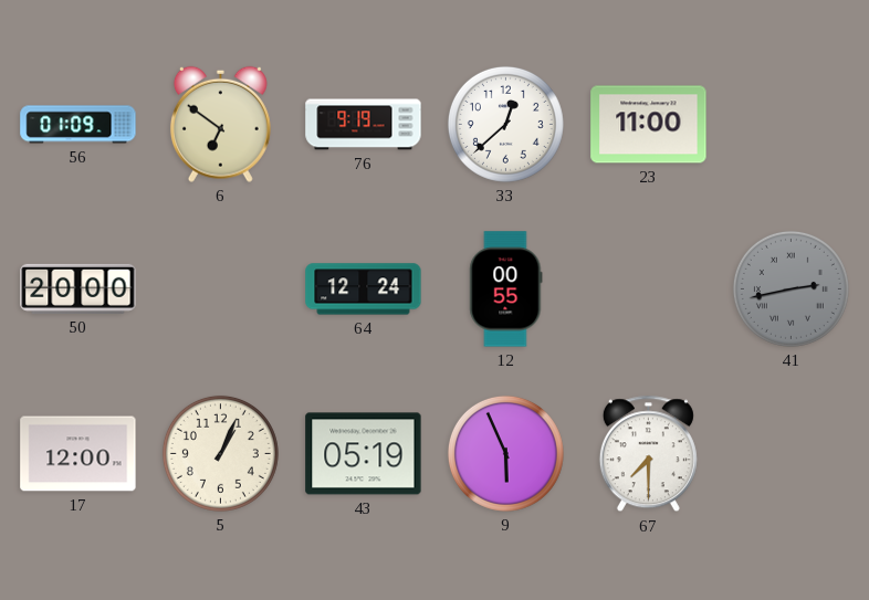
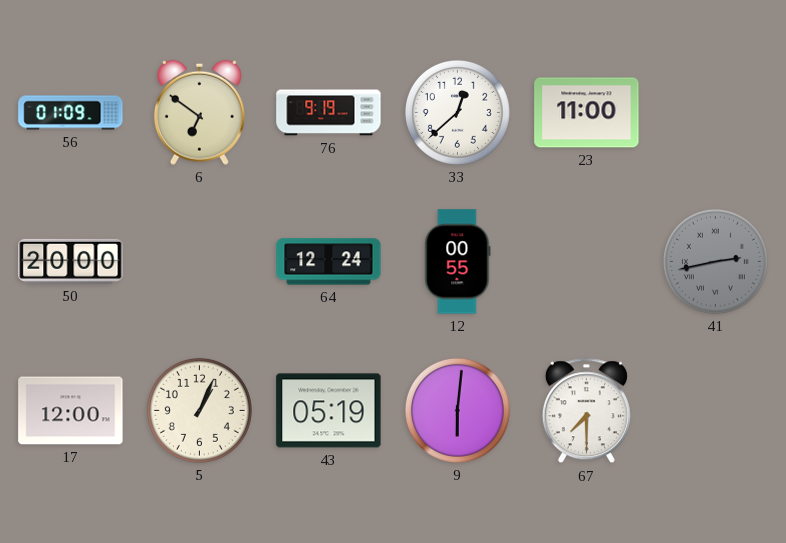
9: 5:56 -> 6:01
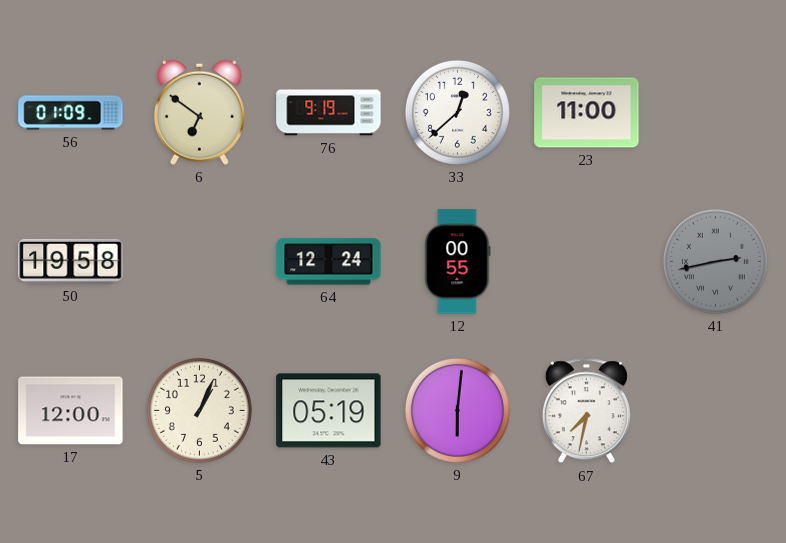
50: 20:00 -> 19:58
67: 7:30 -> 7:32
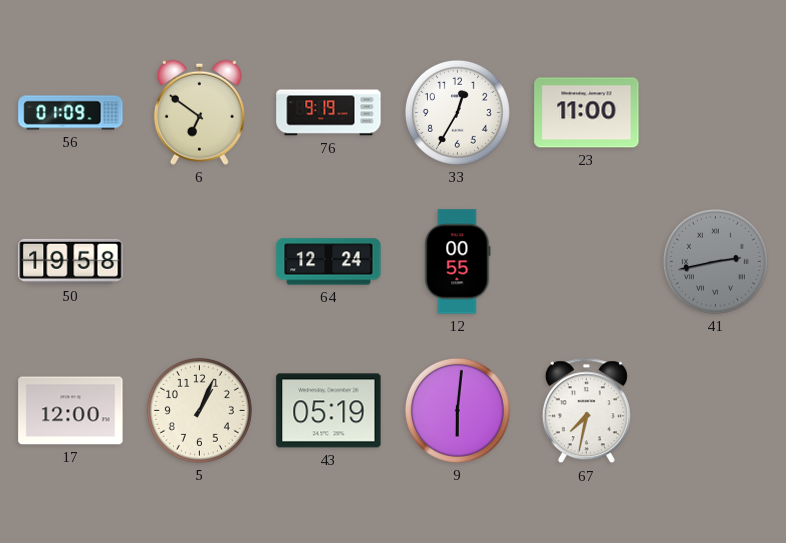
33: 12:38 -> 12:35
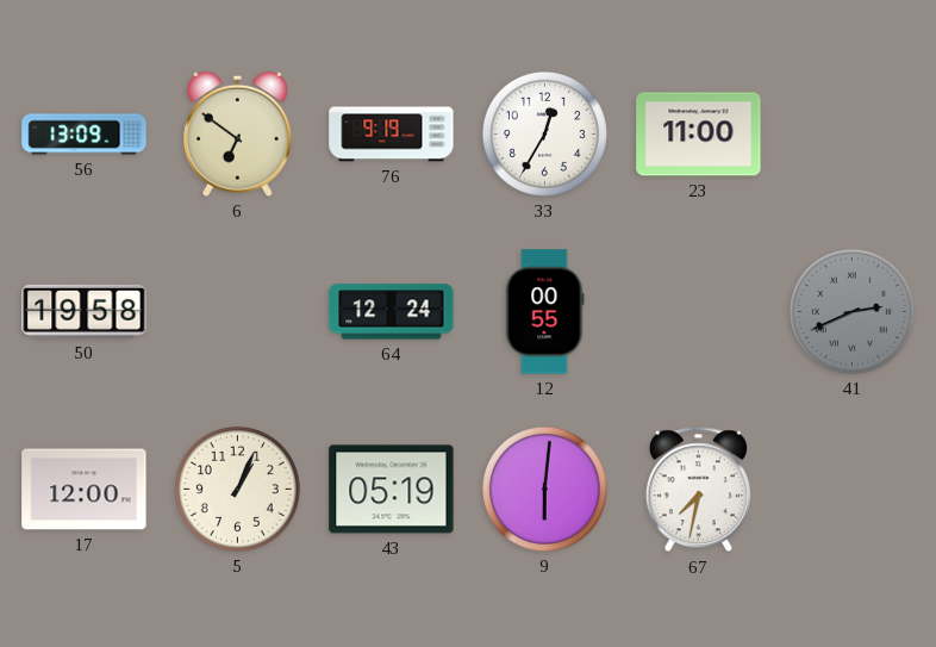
56: 01:09 -> 13:09
41: 2:43 -> 2:41
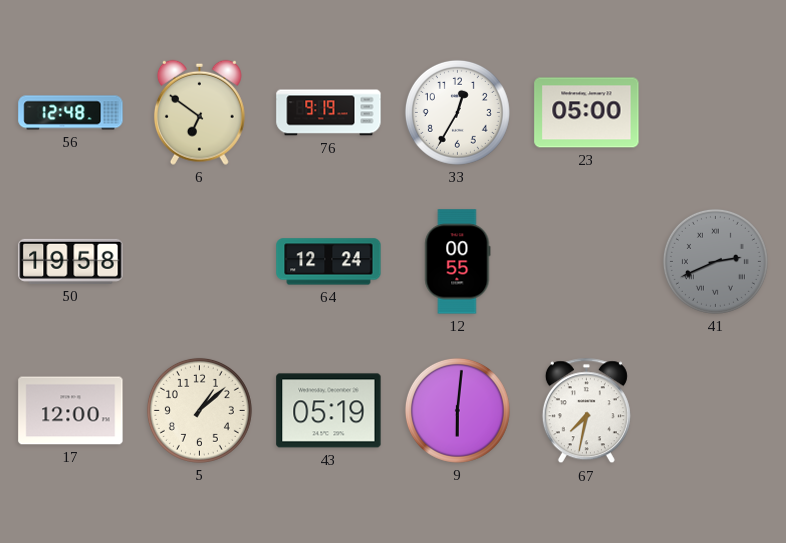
56: 13:09 -> 12:48
23: 11:00 -> 05:00
5: 1:04 -> 1:08
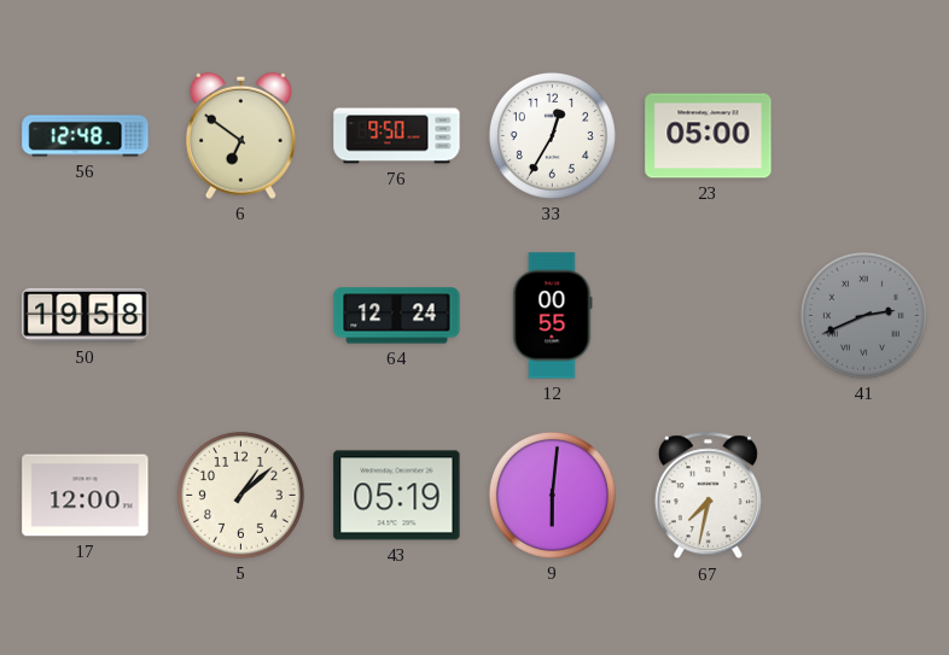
76: 9:19 -> 9:50
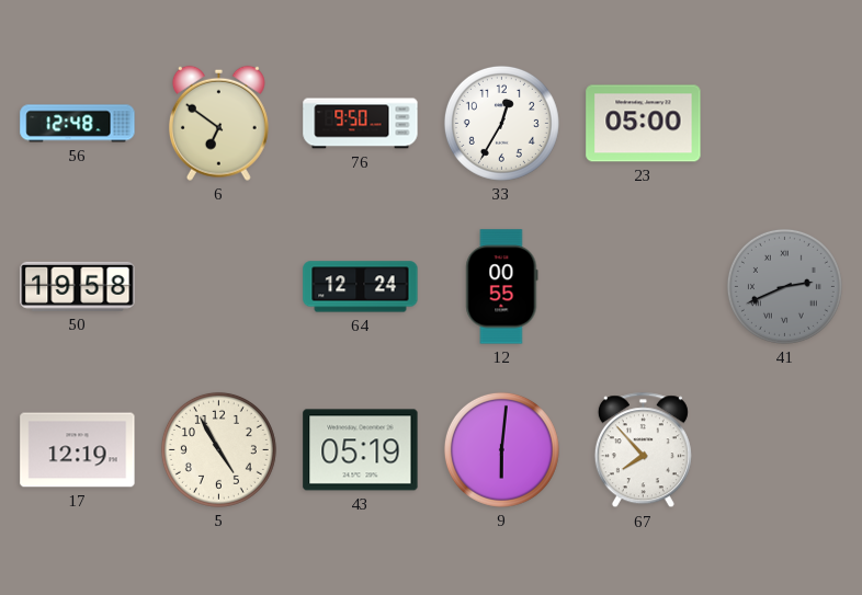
17: 12:00 -> 12:19
5: 1:08 -> 4:55
67: 7:32 -> 7:53
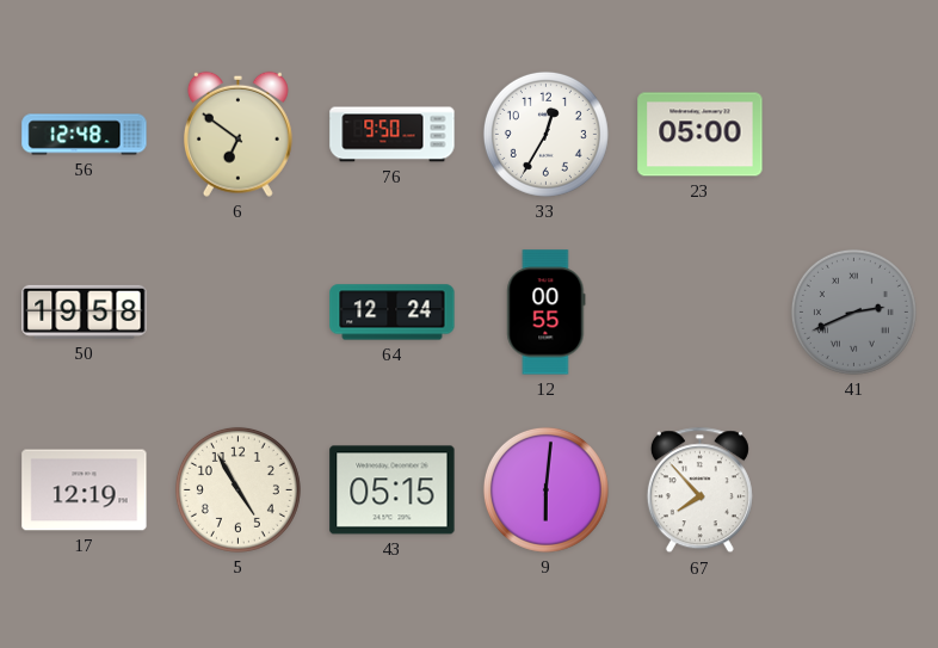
43: 05:19 -> 05:15
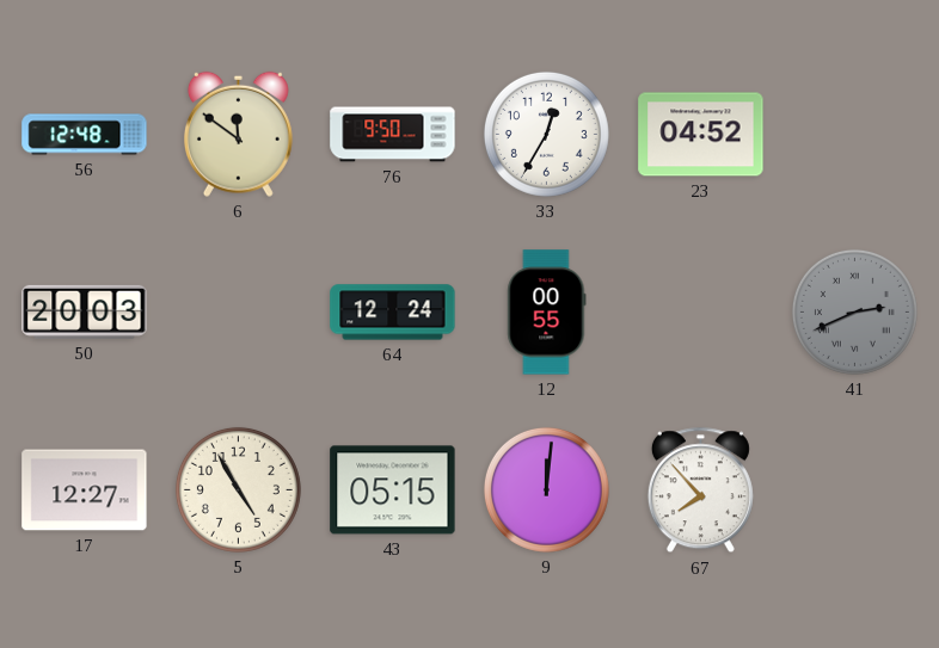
6: 6:51 -> 11:51
23: 05:00 -> 04:52
50: 19:58 -> 20:03
17: 12:19 -> 12:27
9: 6:01 -> 12:01
